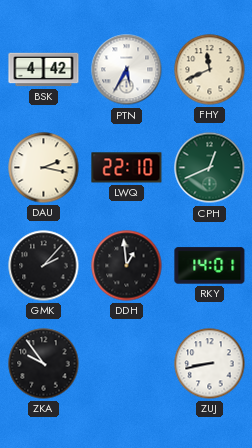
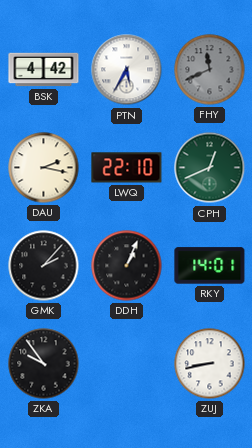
FHY dial: cream -> grey
DDH: 12:59 -> 1:04
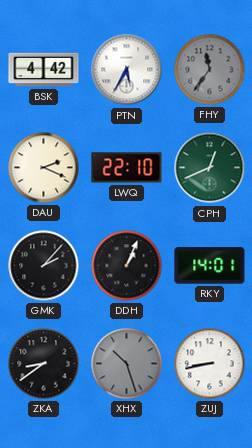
FHY: 11:41 -> 11:36
DAU: 2:17 -> 2:19
ZKA: 9:54 -> 8:39
XHX: none -> 10:27
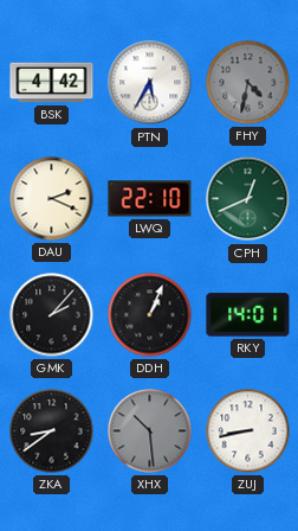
FHY: 11:36 -> 4:32
XHX: 10:27 -> 10:29
